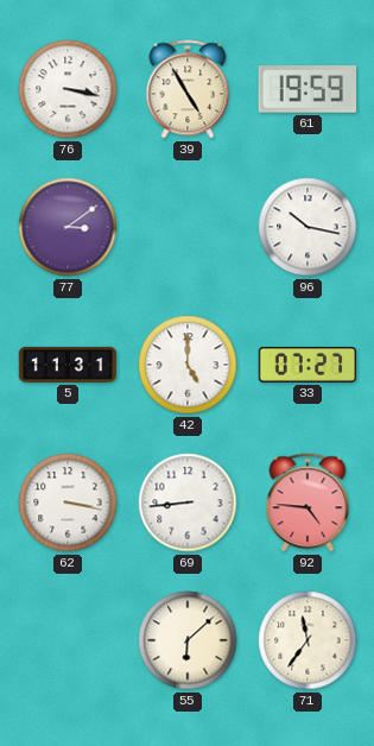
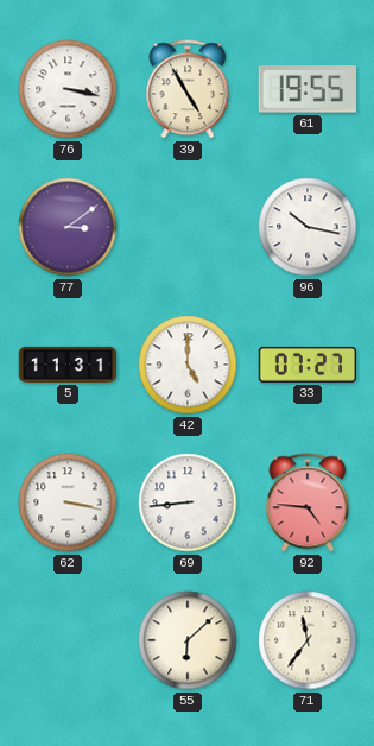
61: 19:59 -> 19:55
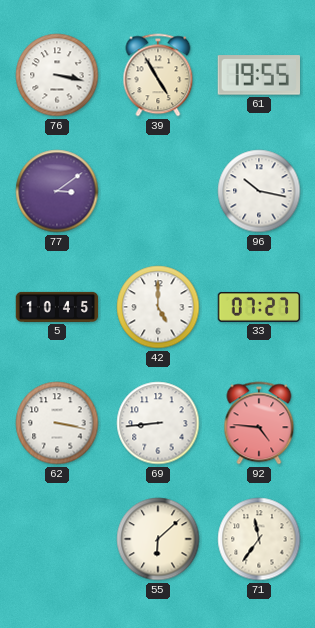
5: 11:31 -> 10:45
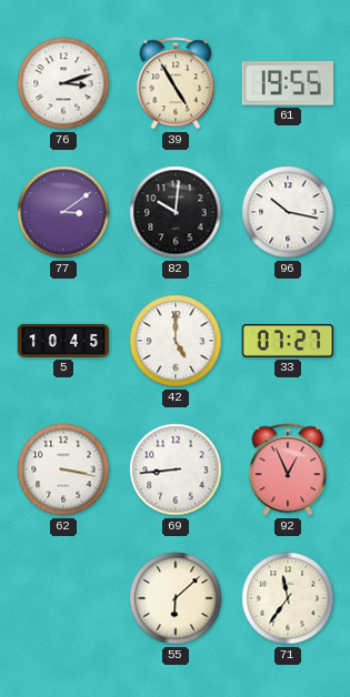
76: 3:17 -> 3:12
82: none -> 10:01
92: 4:46 -> 12:56
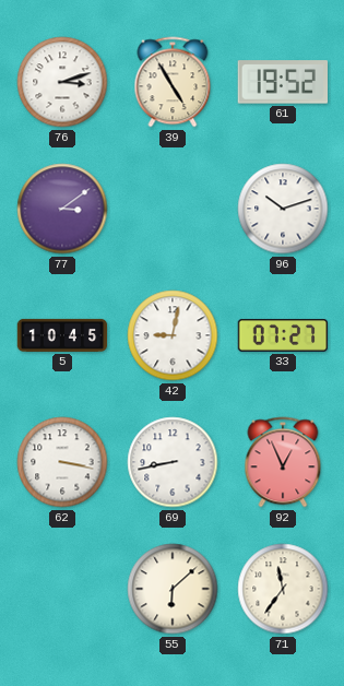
61: 19:55 -> 19:52
82: 10:01 -> none
96: 10:17 -> 10:12
42: 5:00 -> 9:02
69: 8:44 -> 8:43
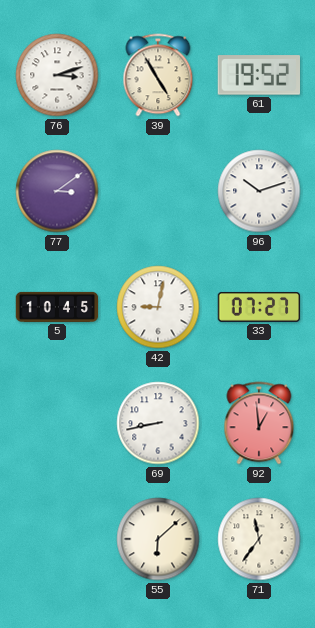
62: 3:17 -> none
92: 12:56 -> 12:59
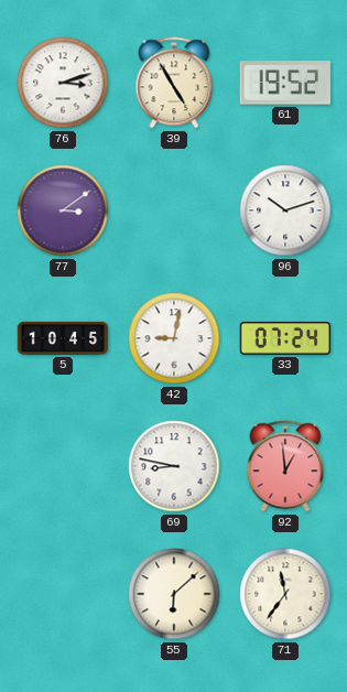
33: 07:27 -> 07:24
69: 8:43 -> 8:47
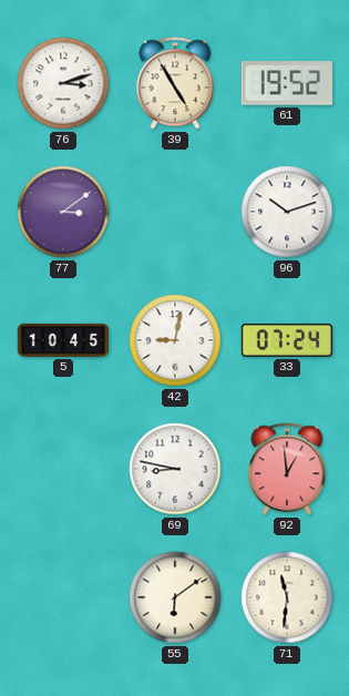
55: 6:08 -> 6:09
71: 11:36 -> 11:31
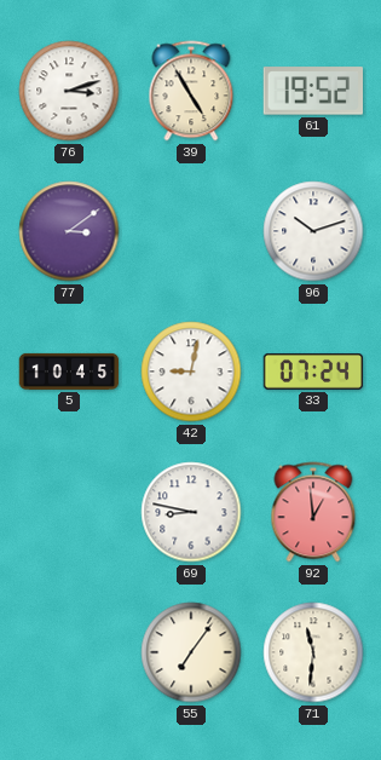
55: 6:09 -> 7:06
